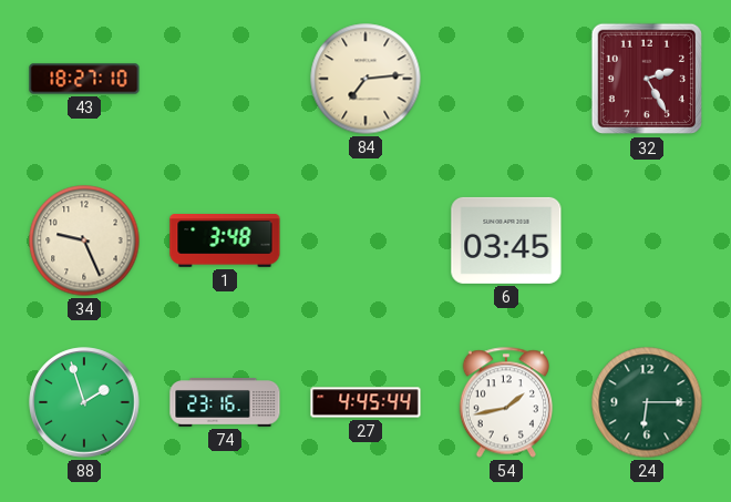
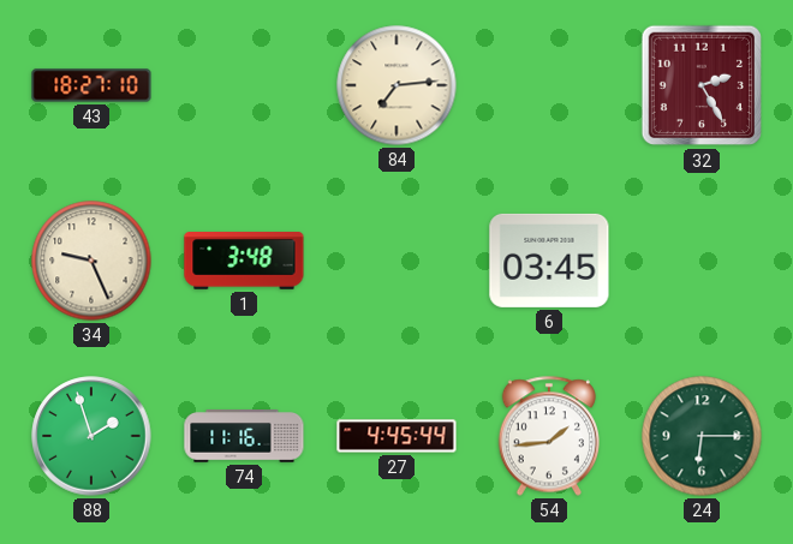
74: 23:16 -> 11:16
54: 1:43 -> 1:44
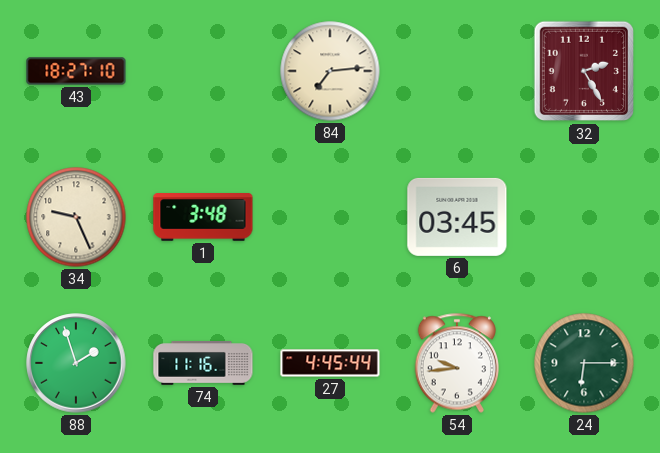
54: 1:44 -> 9:44
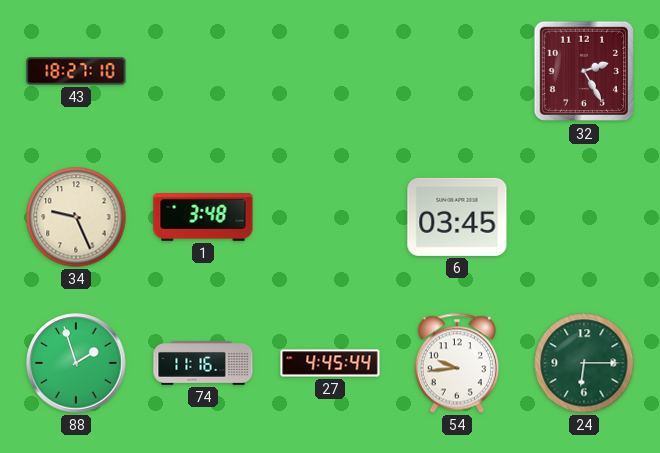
84: 7:14 -> none
